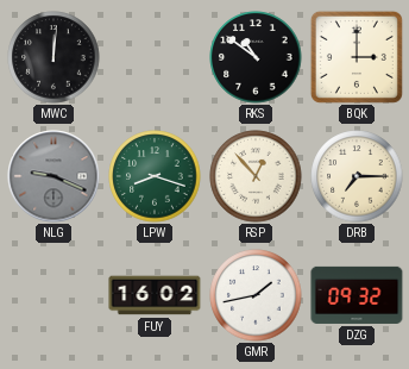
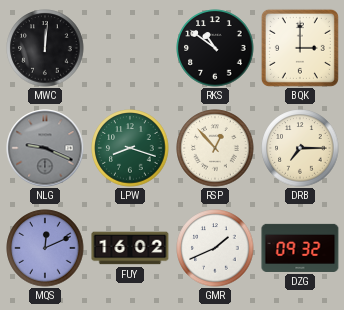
MQS: none -> 12:11
GMR: 1:43 -> 1:41
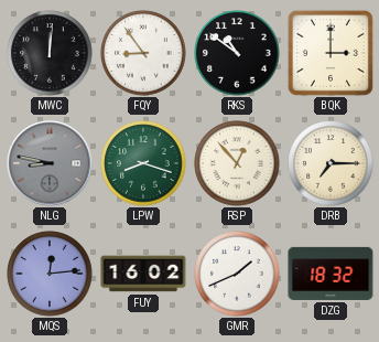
FQY: none -> 8:54
NLG: 9:19 -> 8:47
MQS: 12:11 -> 12:14
DZG: 09:32 -> 18:32
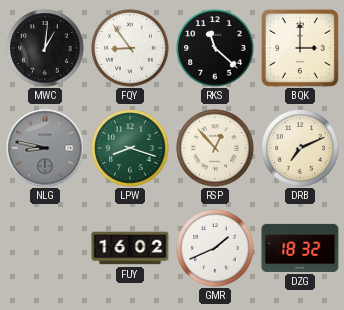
MWC: 12:01 -> 1:01
RKS: 10:51 -> 11:22
DRB: 7:15 -> 7:11
MQS: 12:14 -> none
